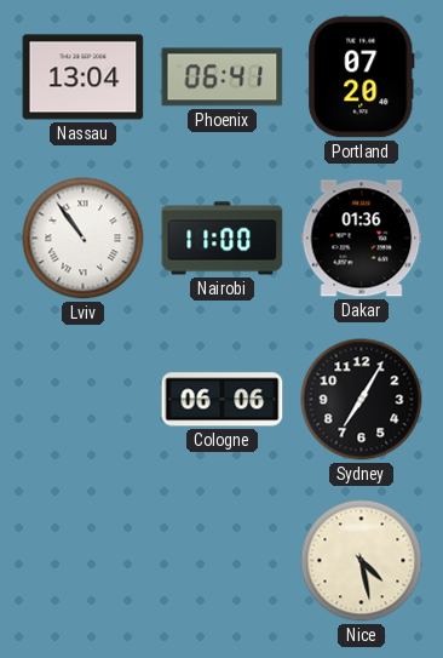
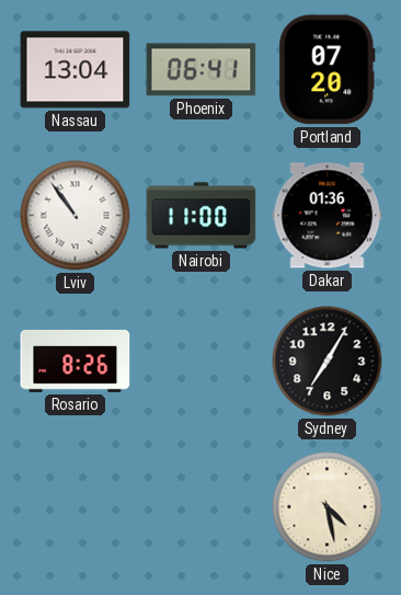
Rosario: none -> 8:26
Cologne: 06:06 -> none
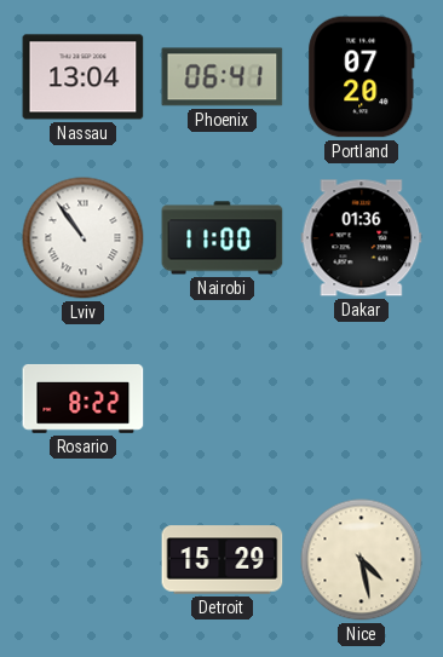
Rosario: 8:26 -> 8:22
Sydney: 7:05 -> none
Detroit: none -> 15:29
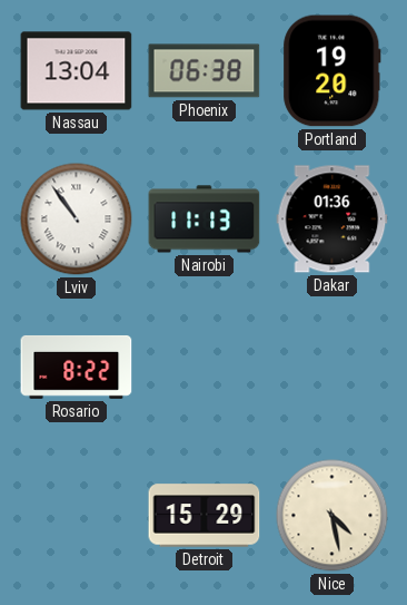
Phoenix: 06:41 -> 06:38
Portland: 07:20 -> 19:20
Nairobi: 11:00 -> 11:13
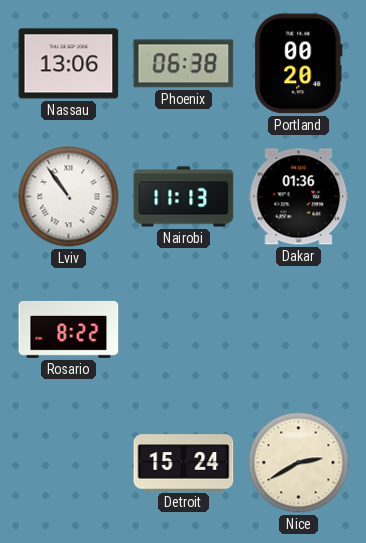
Nassau: 13:04 -> 13:06
Portland: 19:20 -> 00:20
Detroit: 15:29 -> 15:24
Nice: 4:28 -> 2:40
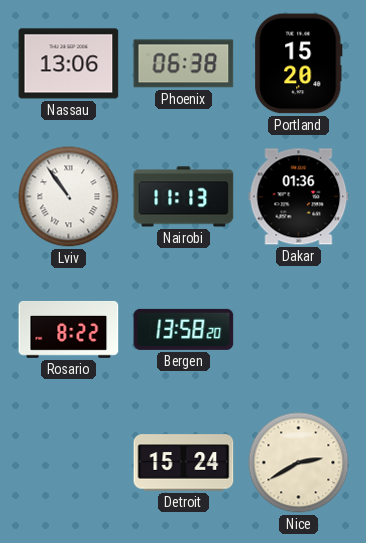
Portland: 00:20 -> 15:20
Bergen: none -> 13:58
